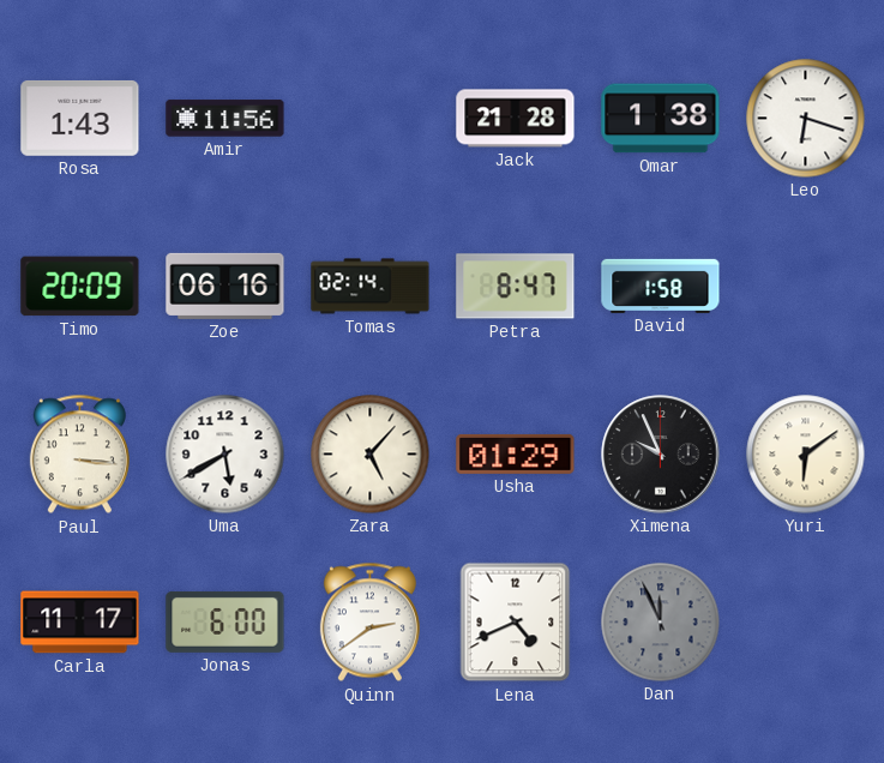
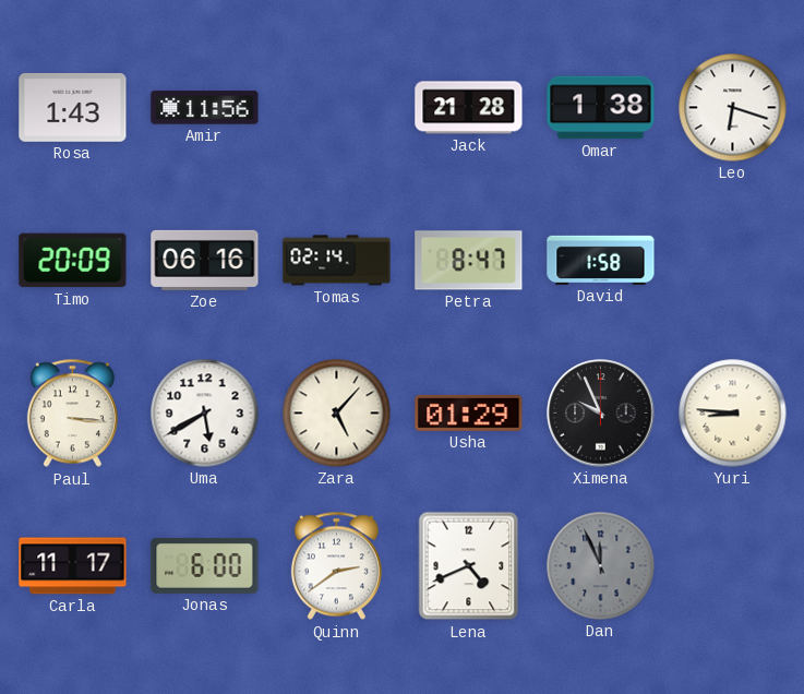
Yuri: 6:09 -> 8:46
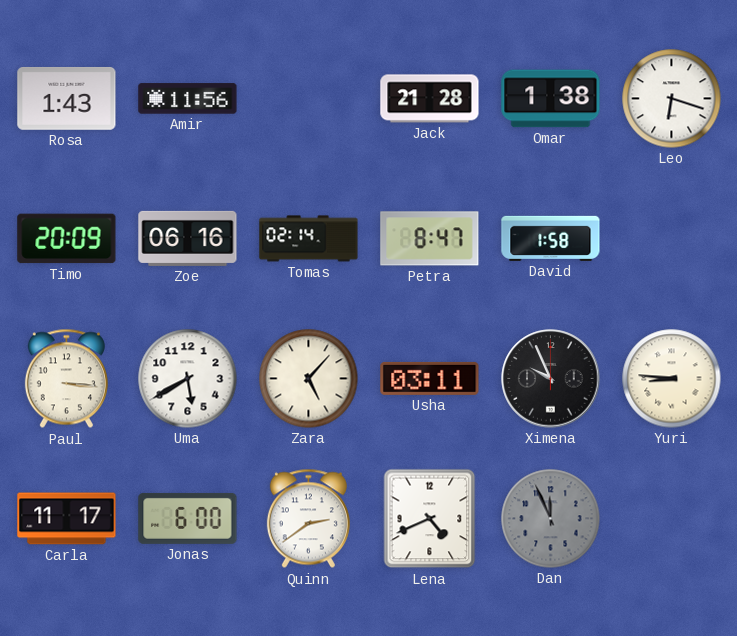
Usha: 01:29 -> 03:11
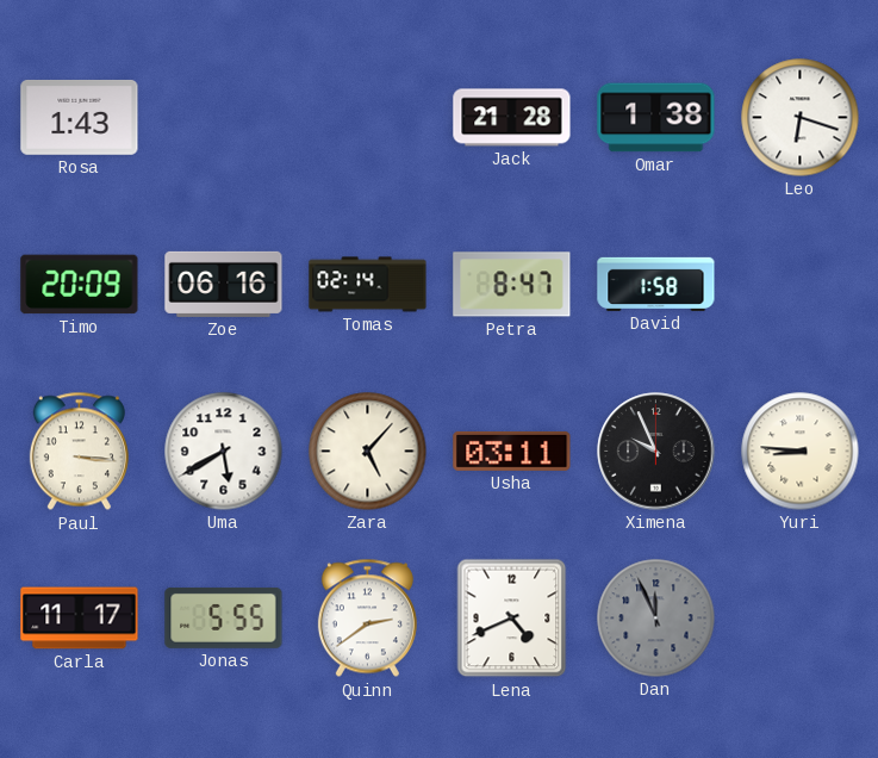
Amir: 11:56 -> none
Jonas: 6:00 -> 5:55
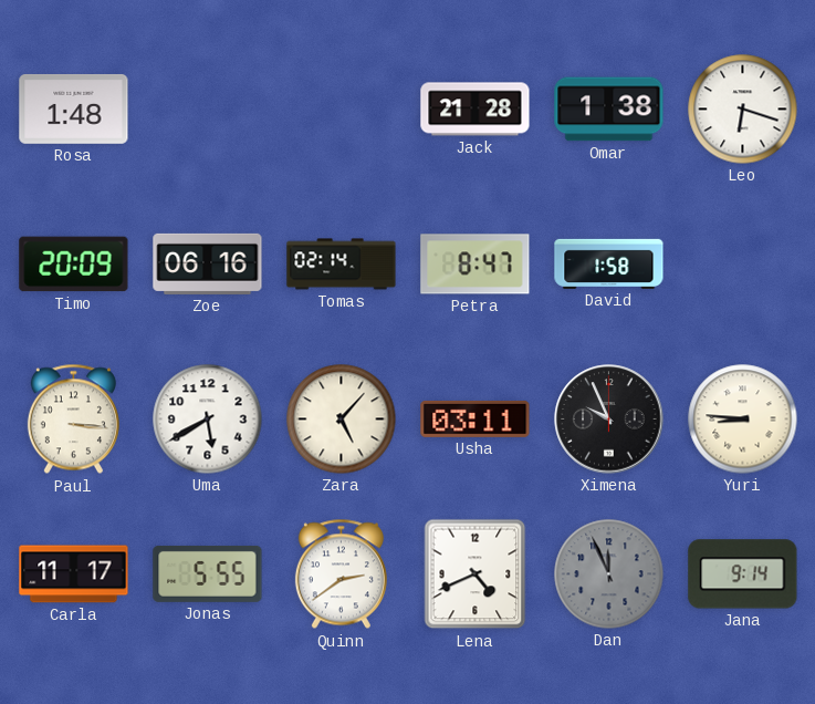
Rosa: 1:43 -> 1:48
Jana: none -> 9:14
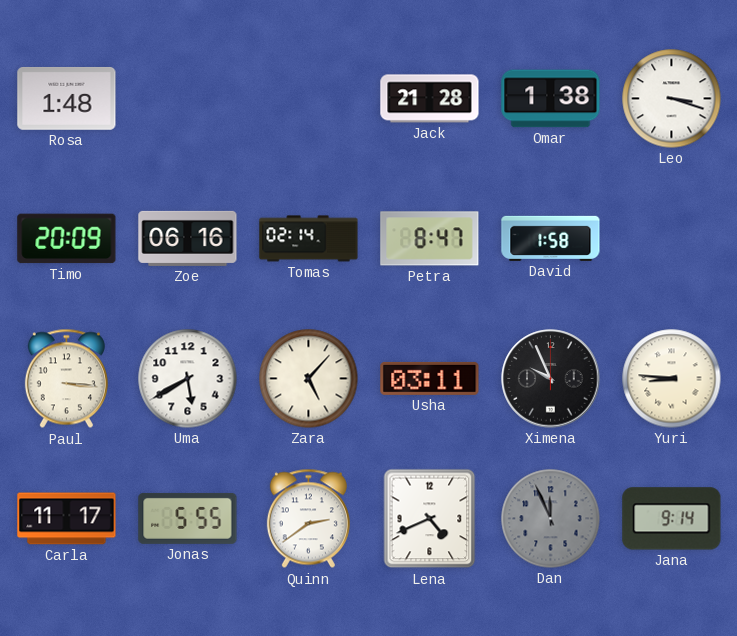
Leo: 6:18 -> 3:18
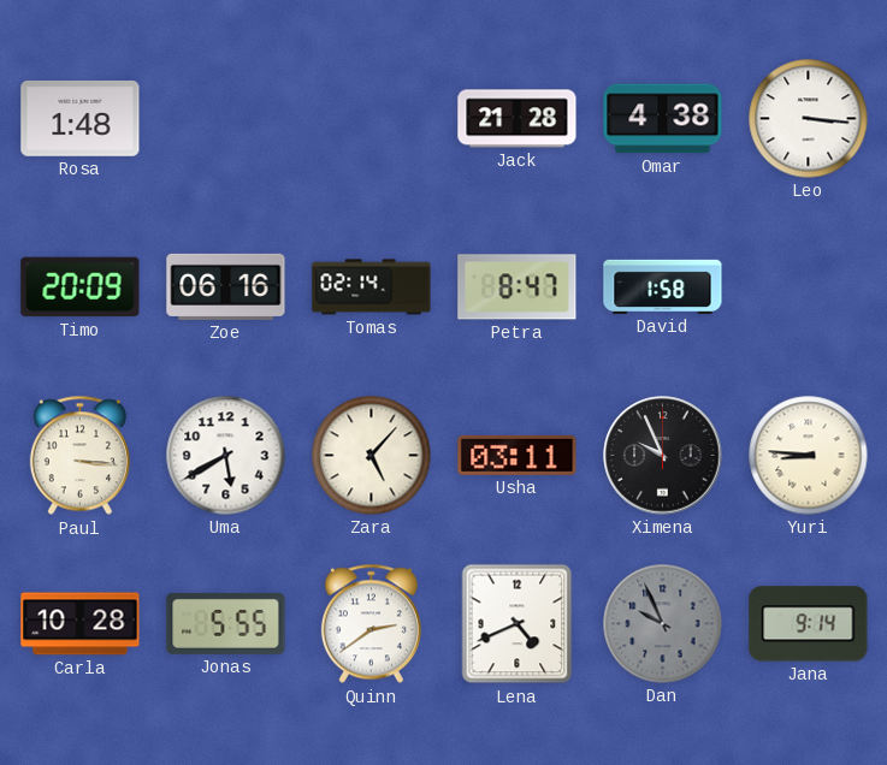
Omar: 1:38 -> 4:38
Leo: 3:18 -> 3:16
Carla: 11:17 -> 10:28
Dan: 11:56 -> 9:56
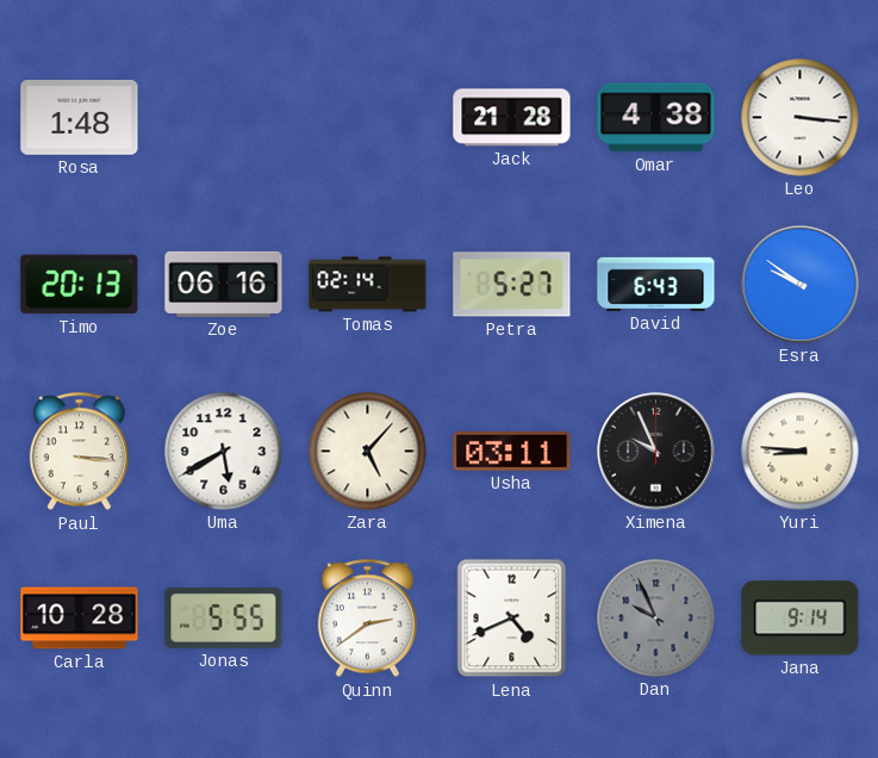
Timo: 20:09 -> 20:13
Petra: 8:47 -> 5:27
David: 1:58 -> 6:43
Esra: none -> 9:51
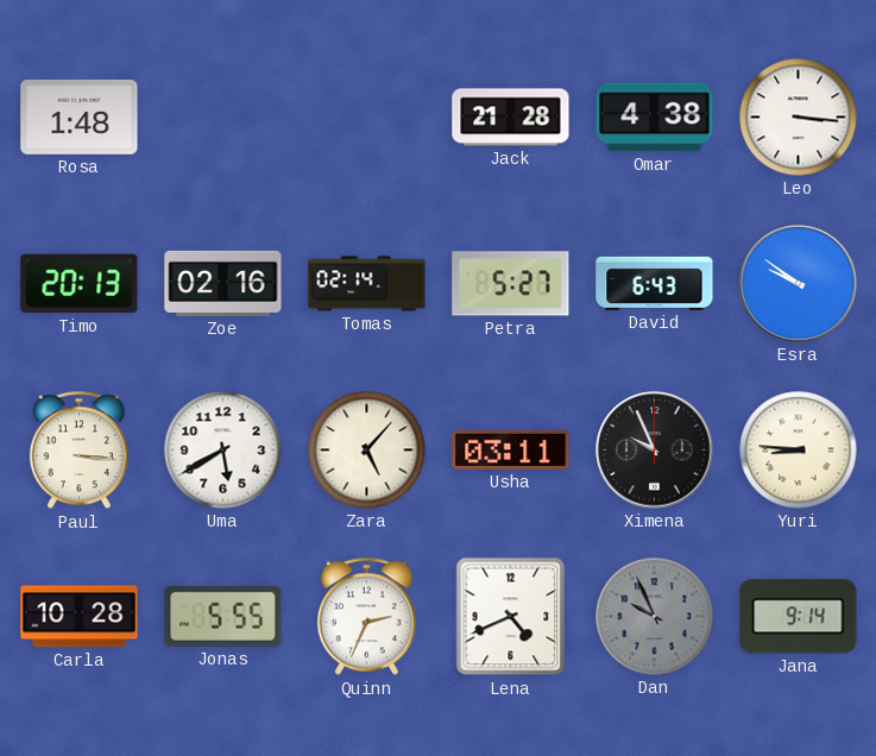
Zoe: 06:16 -> 02:16
Quinn: 2:39 -> 2:34
